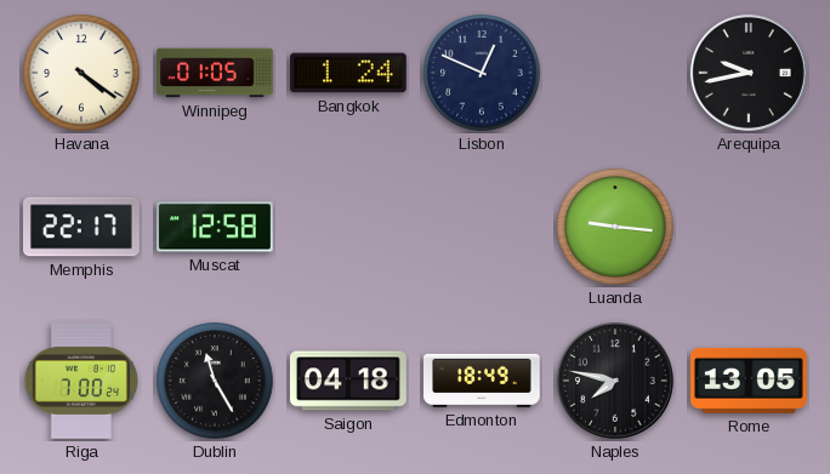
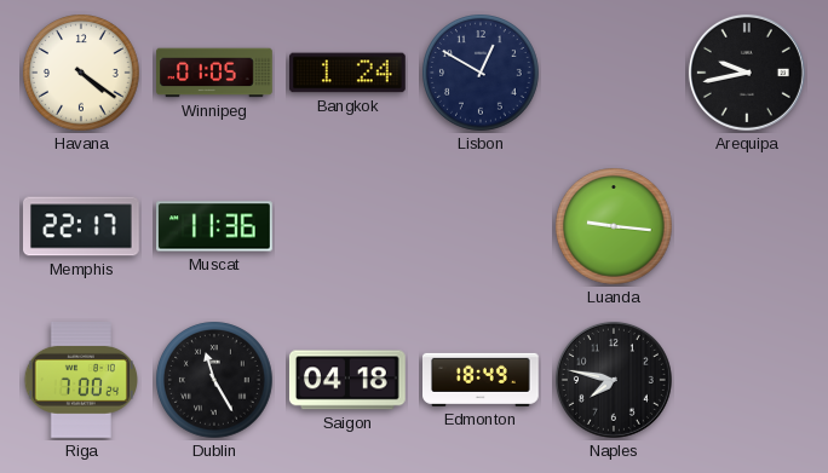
Lisbon: 12:49 -> 12:50
Muscat: 12:58 -> 11:36
Rome: 13:05 -> none
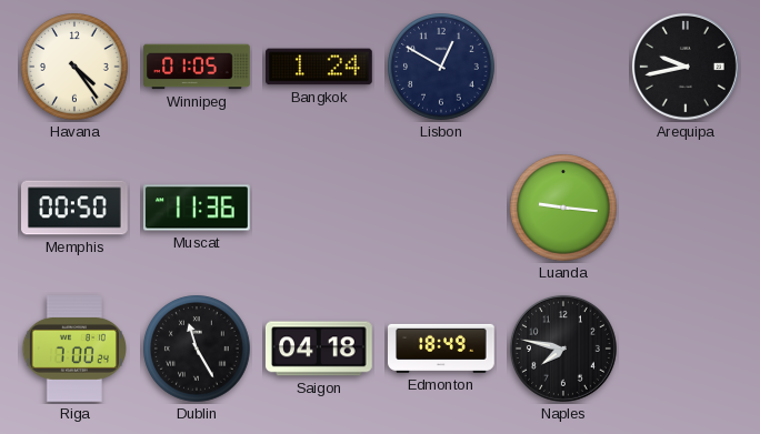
Havana: 4:21 -> 4:24
Memphis: 22:17 -> 00:50
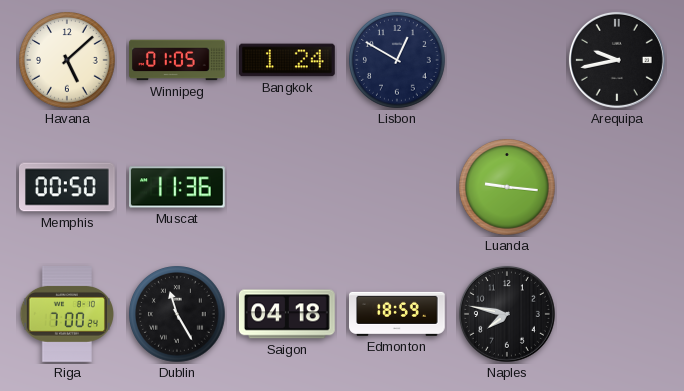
Havana: 4:24 -> 5:08
Edmonton: 18:49 -> 18:59
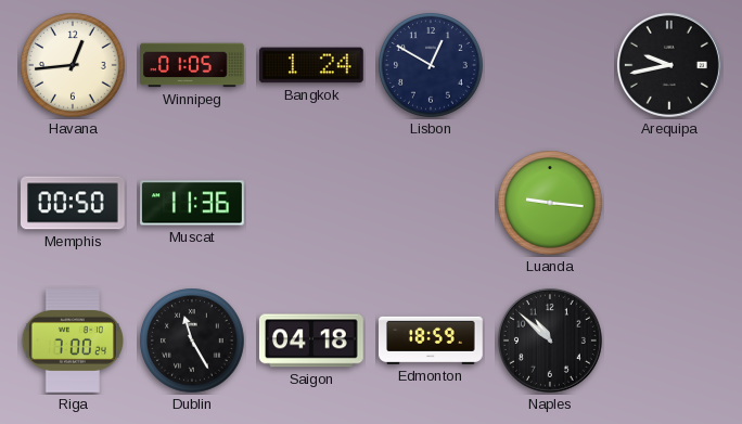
Havana: 5:08 -> 12:44
Naples: 7:47 -> 10:52
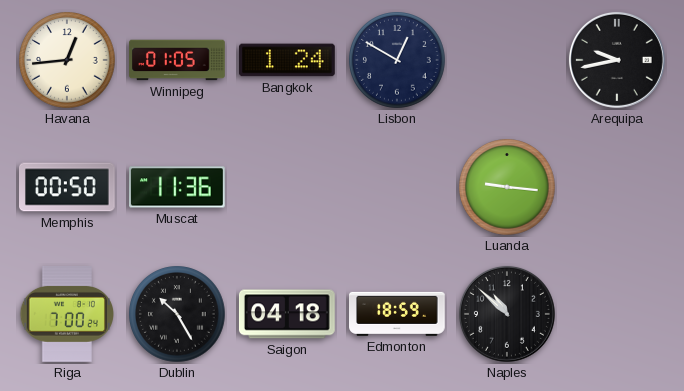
Dublin: 11:25 -> 10:25
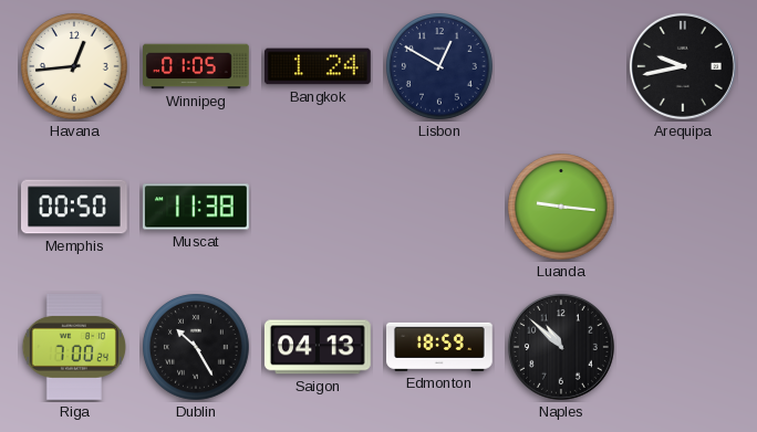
Muscat: 11:36 -> 11:38
Saigon: 04:18 -> 04:13
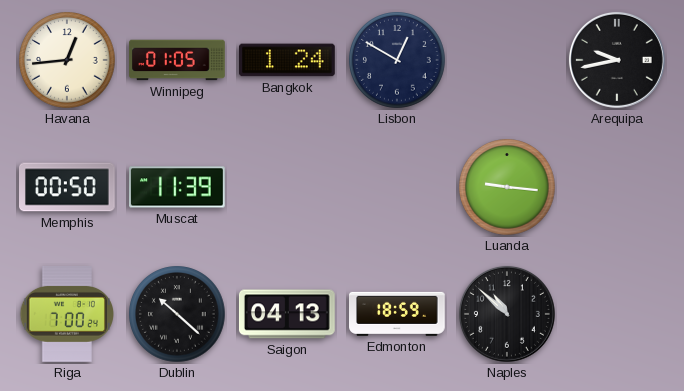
Muscat: 11:38 -> 11:39
Dublin: 10:25 -> 10:22
